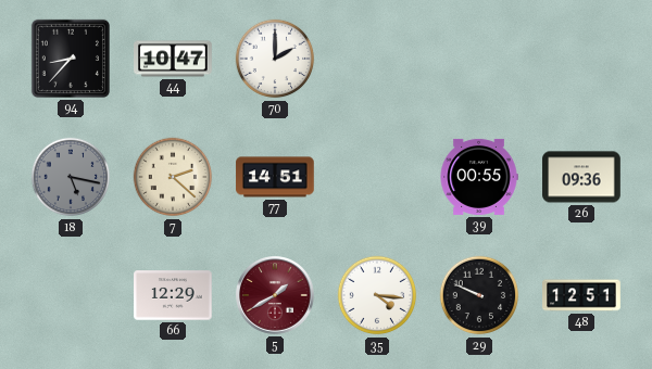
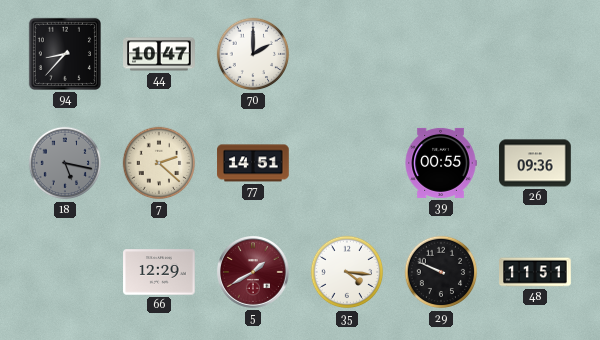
48: 12:51 -> 11:51
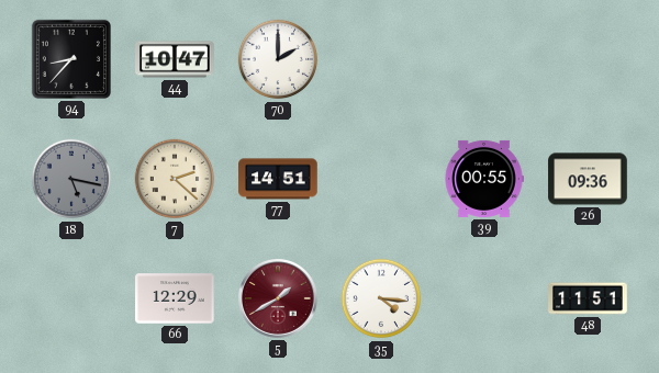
29: 9:49 -> none
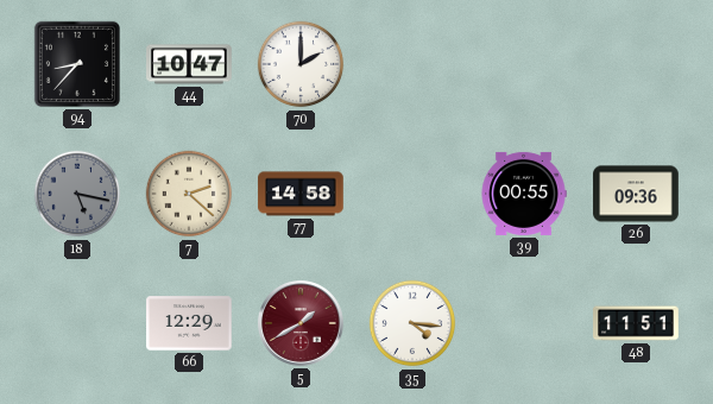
77: 14:51 -> 14:58
